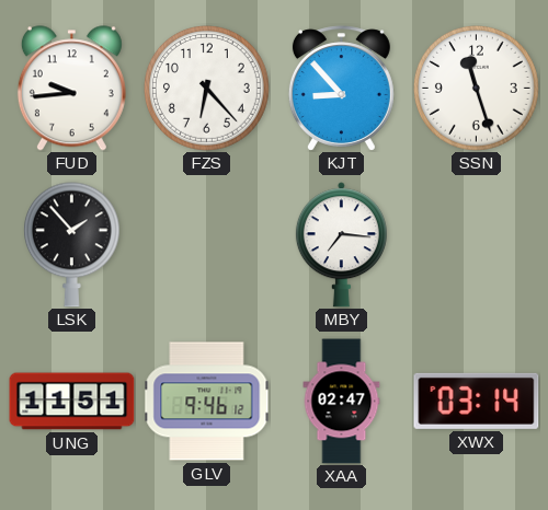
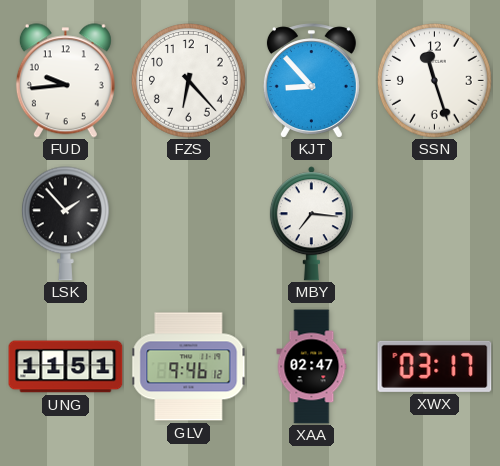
XWX: 03:14 -> 03:17
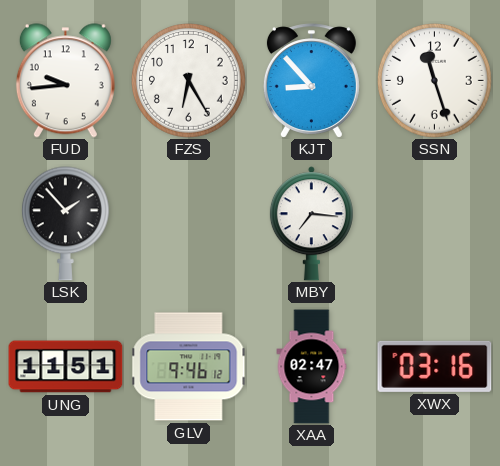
FZS: 6:23 -> 6:25
XWX: 03:17 -> 03:16
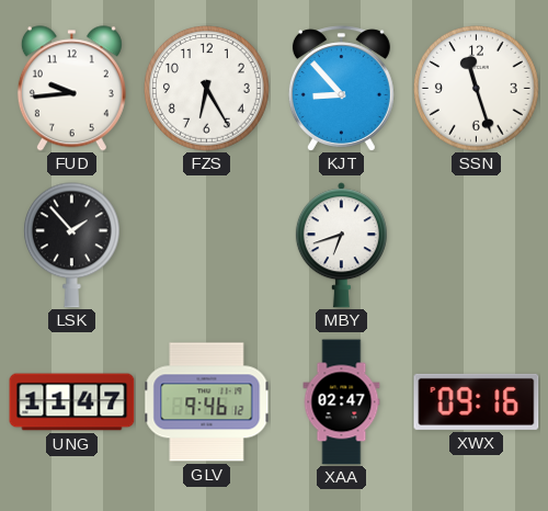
MBY: 7:16 -> 6:42
UNG: 11:51 -> 11:47
XWX: 03:16 -> 09:16
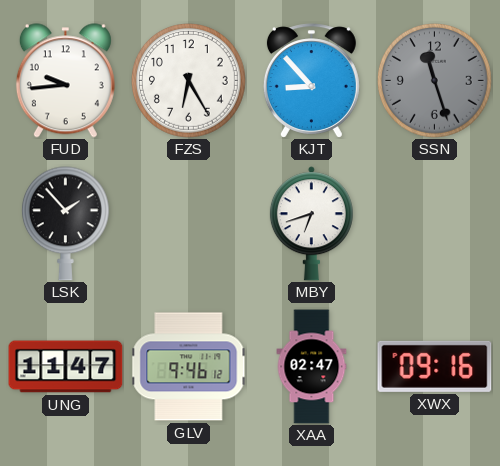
SSN dial: white -> grey
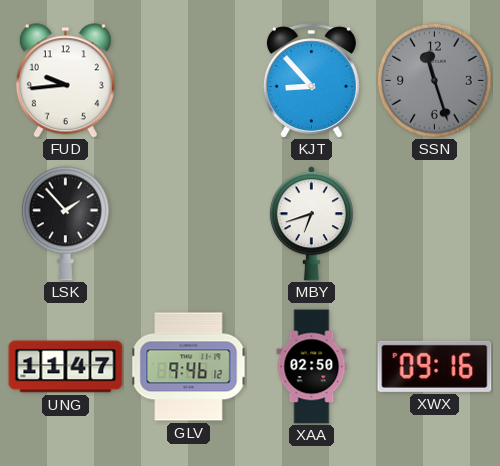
FZS: 6:25 -> none
XAA: 02:47 -> 02:50
